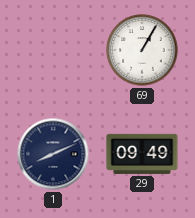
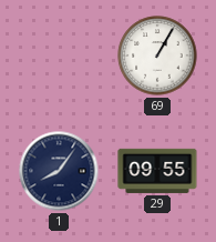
1: 8:11 -> 8:06
29: 09:49 -> 09:55
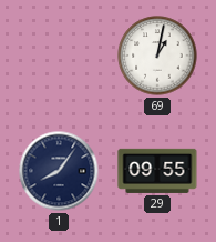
69: 1:05 -> 1:02
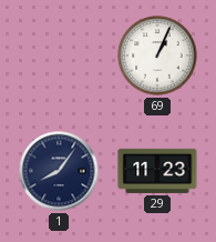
69: 1:02 -> 1:04
29: 09:55 -> 11:23
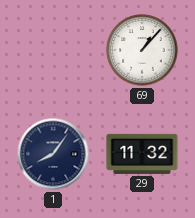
69: 1:04 -> 1:07
29: 11:23 -> 11:32
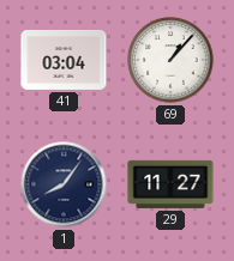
41: none -> 03:04
29: 11:32 -> 11:27
